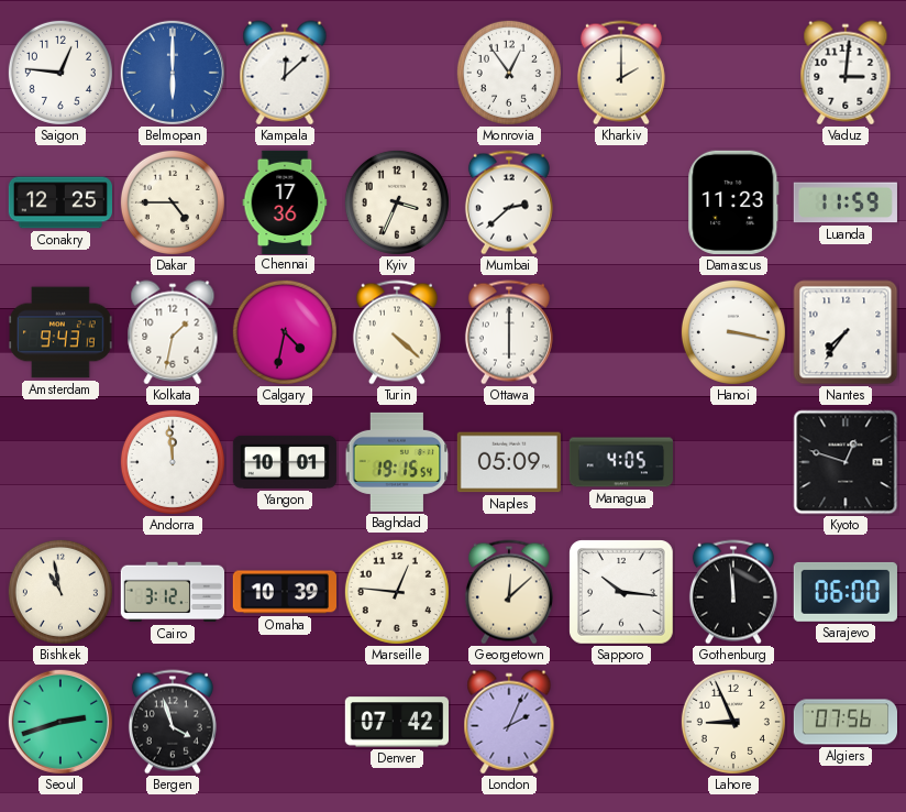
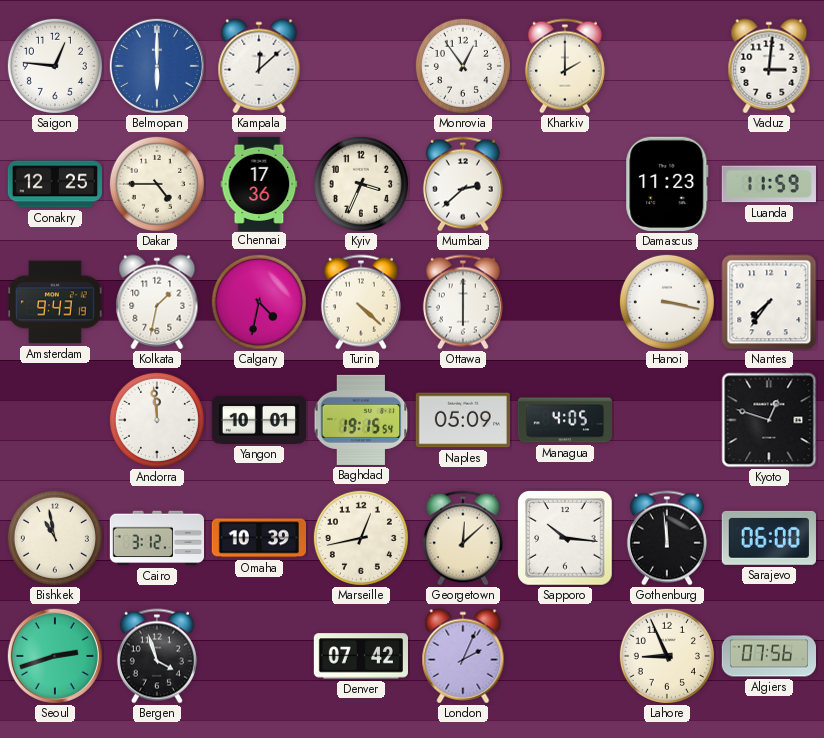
Marseille: 12:46 -> 12:43
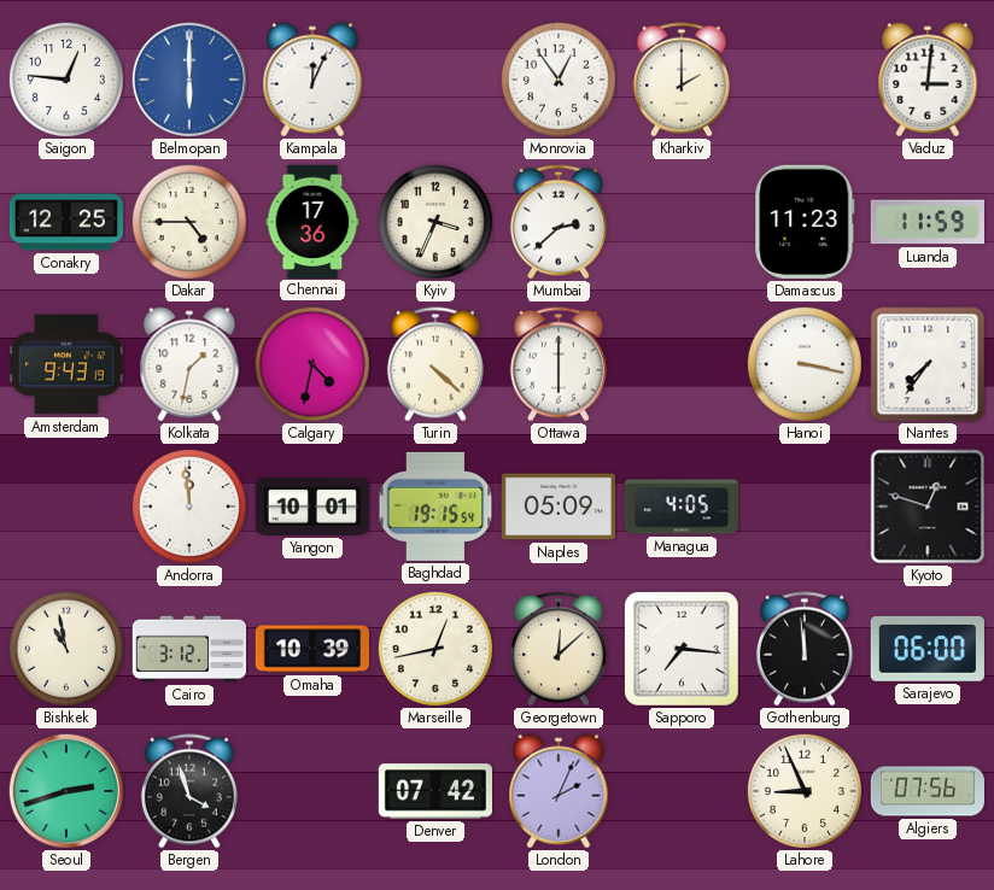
Kampala: 12:08 -> 12:04
Sapporo: 10:16 -> 7:16
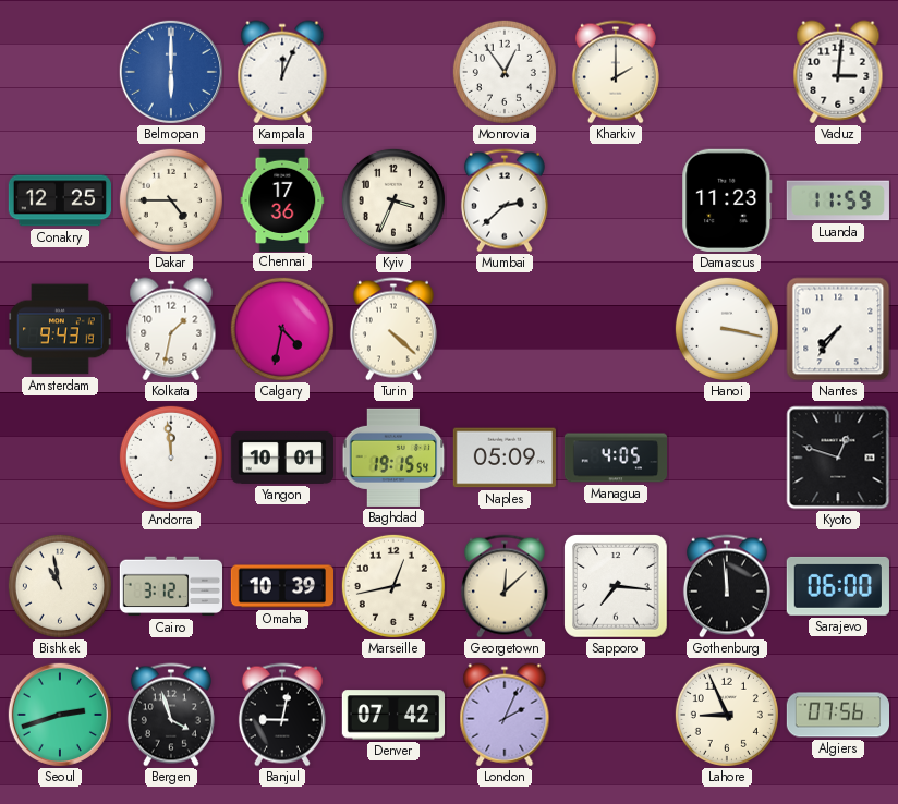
Saigon: 12:46 -> none
Ottawa: 6:00 -> none
Banjul: none -> 9:02
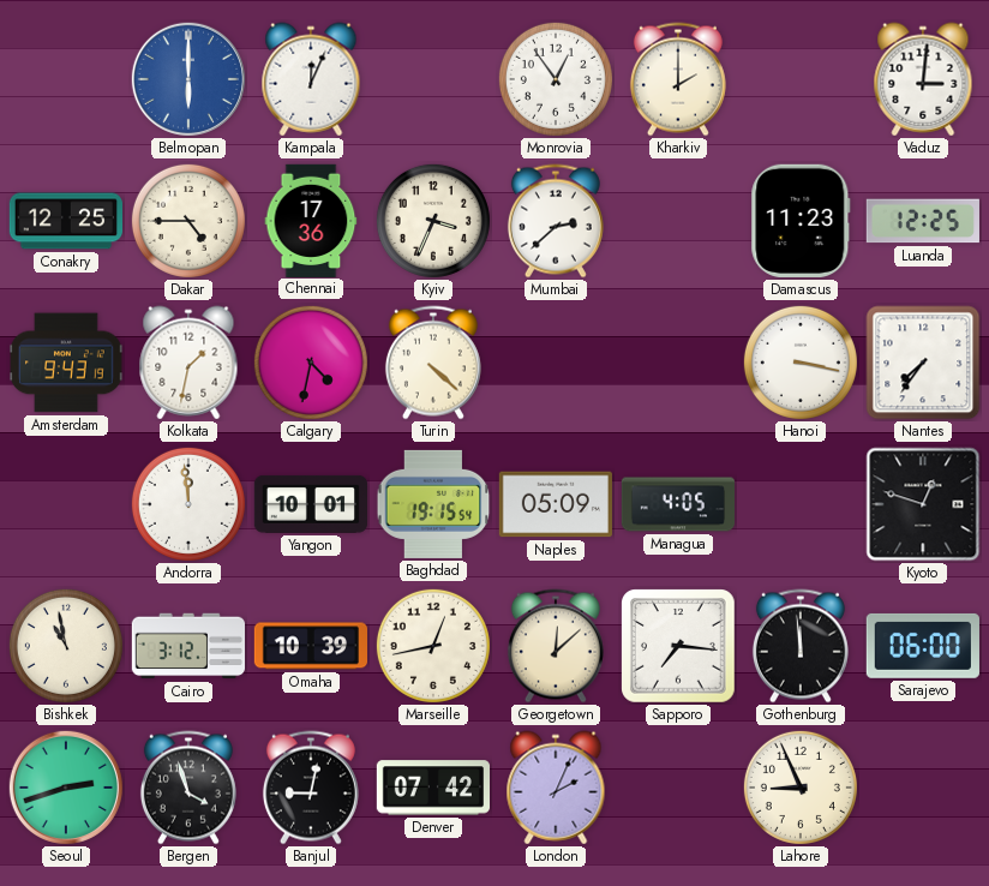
Luanda: 11:59 -> 12:25
Algiers: 07:56 -> none
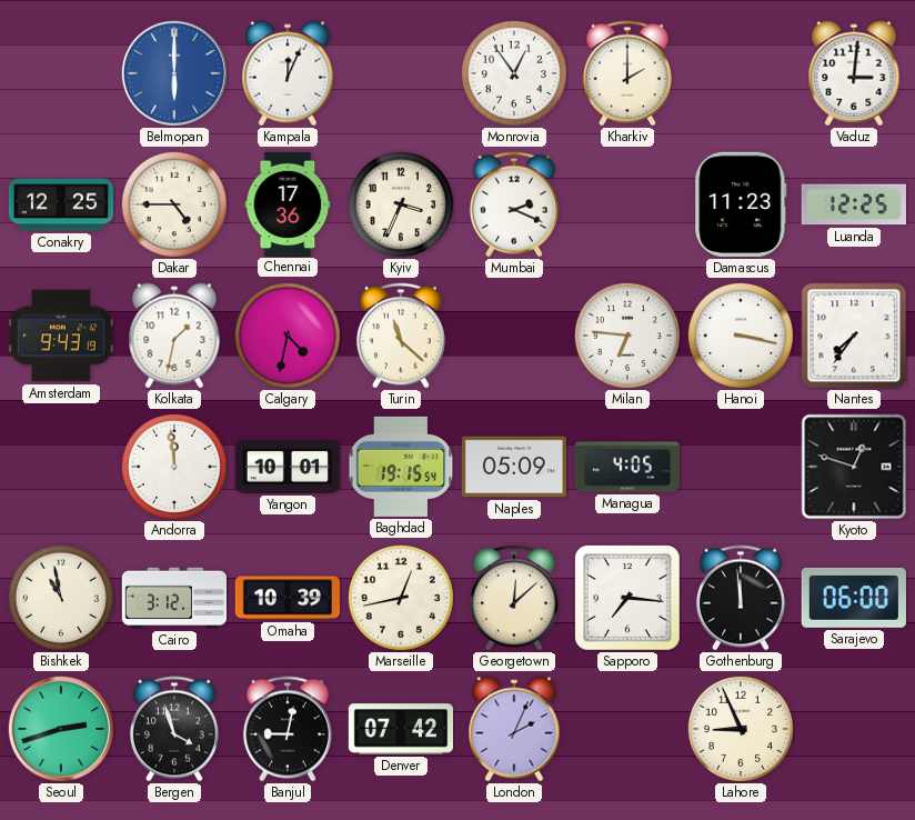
Mumbai: 2:38 -> 2:19
Turin: 4:22 -> 11:22
Milan: none -> 6:46
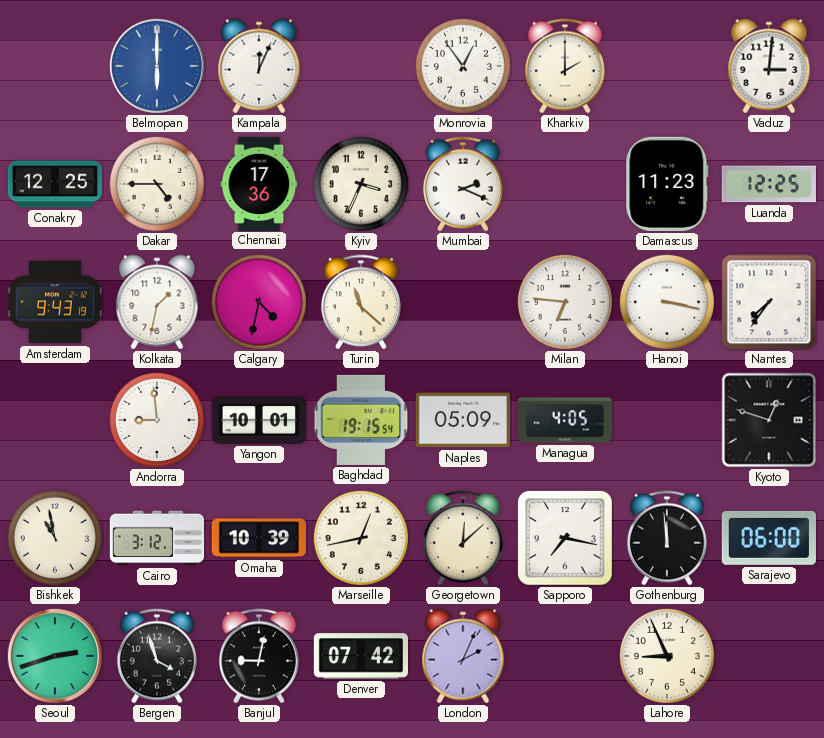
Andorra: 11:59 -> 8:59
Sapporo: 7:16 -> 7:17
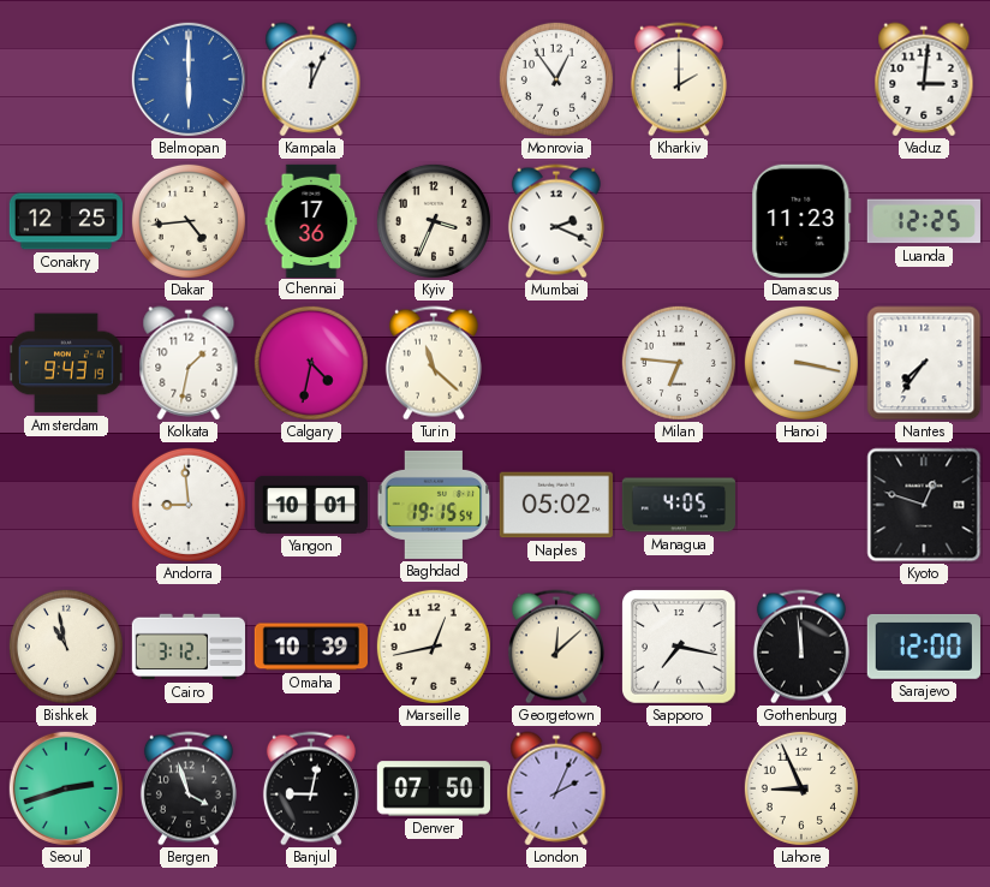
Dakar: 4:45 -> 4:44
Naples: 05:09 -> 05:02
Sarajevo: 06:00 -> 12:00
Denver: 07:42 -> 07:50
